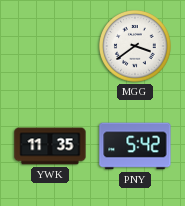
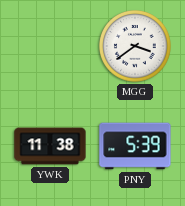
YWK: 11:35 -> 11:38
PNY: 5:42 -> 5:39
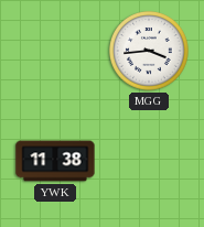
MGG: 3:39 -> 3:44
PNY: 5:39 -> none
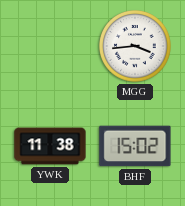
BHF: none -> 15:02
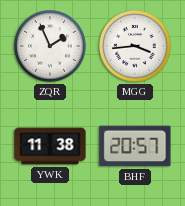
ZQR: none -> 1:56
BHF: 15:02 -> 20:57
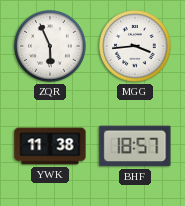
ZQR: 1:56 -> 5:56
BHF: 20:57 -> 18:57
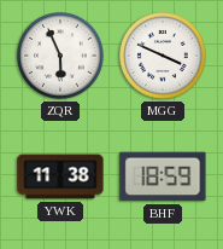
MGG: 3:44 -> 3:49
BHF: 18:57 -> 18:59
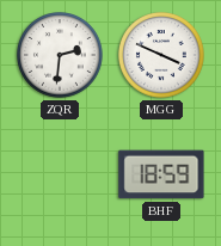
ZQR: 5:56 -> 2:31
YWK: 11:38 -> none
